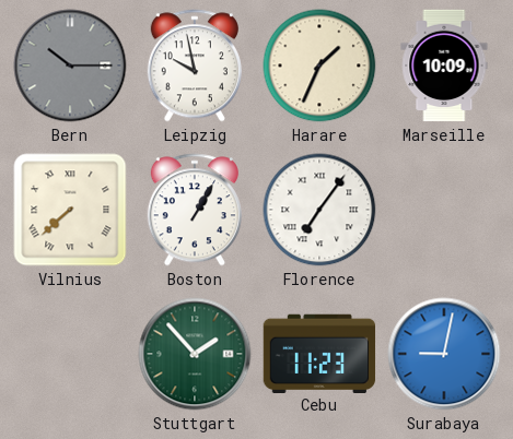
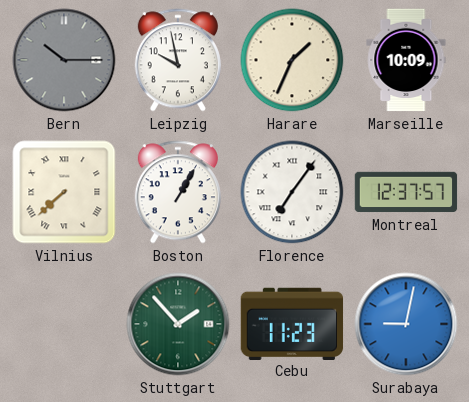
Montreal: none -> 12:37
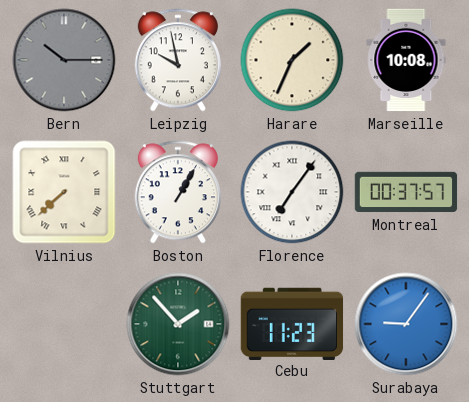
Marseille: 10:09 -> 10:08
Montreal: 12:37 -> 00:37
Surabaya: 9:02 -> 9:06
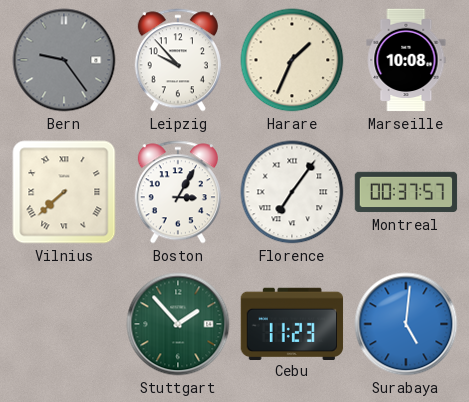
Bern: 10:15 -> 9:24
Leipzig: 9:58 -> 9:53
Boston: 1:05 -> 3:05
Surabaya: 9:06 -> 5:01
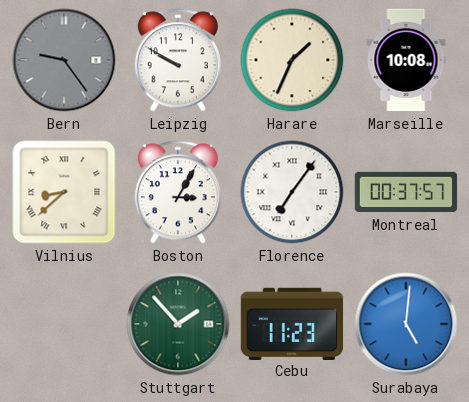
Leipzig: 9:53 -> 9:50
Vilnius: 7:38 -> 8:38
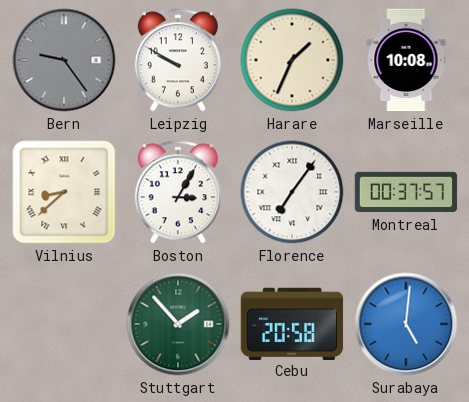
Cebu: 11:23 -> 20:58
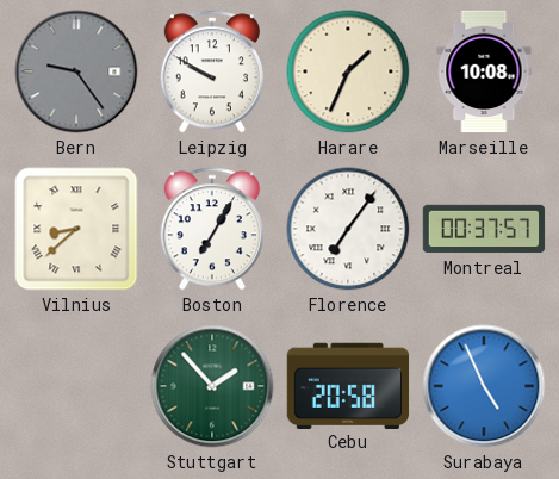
Boston: 3:05 -> 7:05
Surabaya: 5:01 -> 4:56
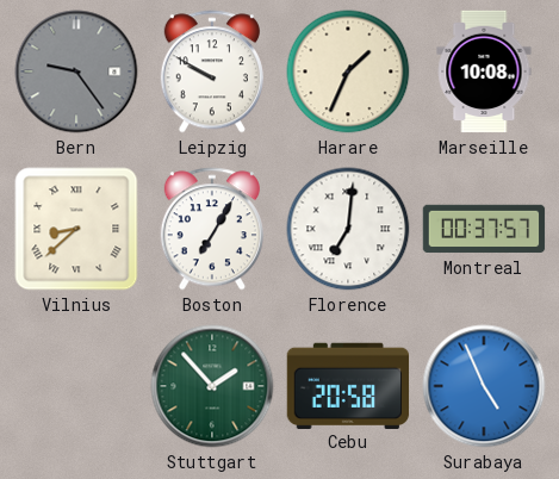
Florence: 7:06 -> 7:01
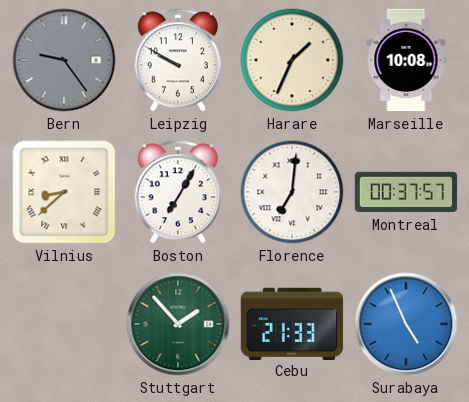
Cebu: 20:58 -> 21:33
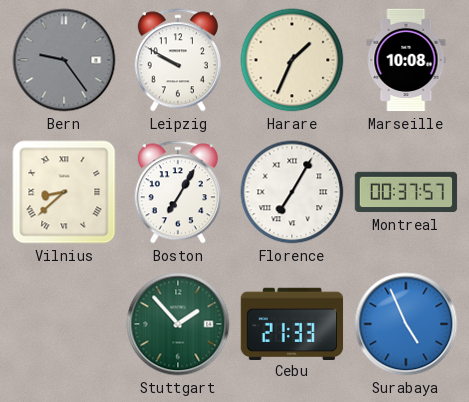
Florence: 7:01 -> 7:05
